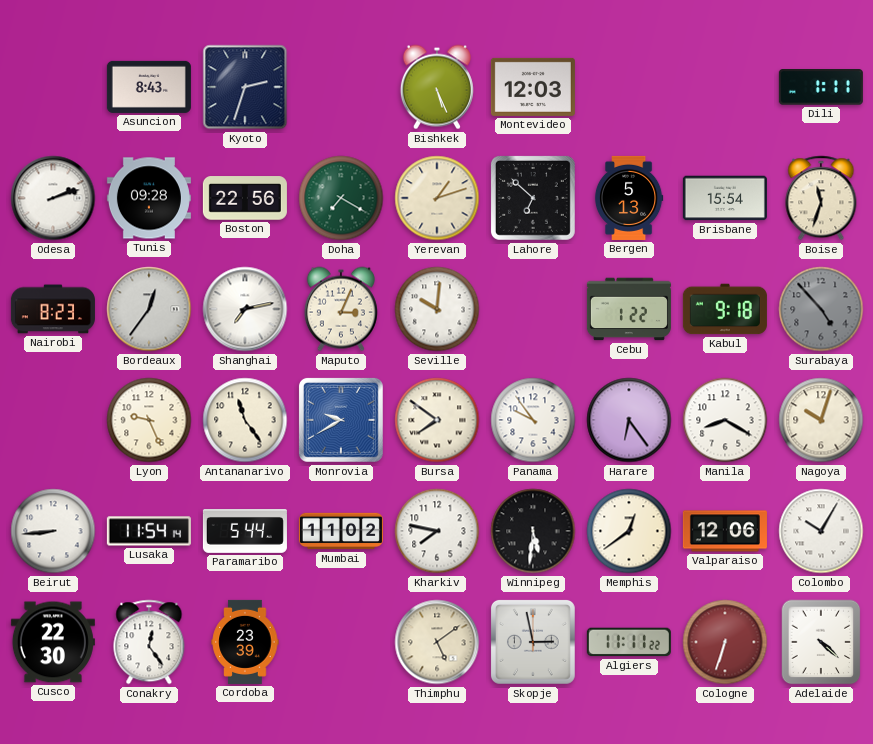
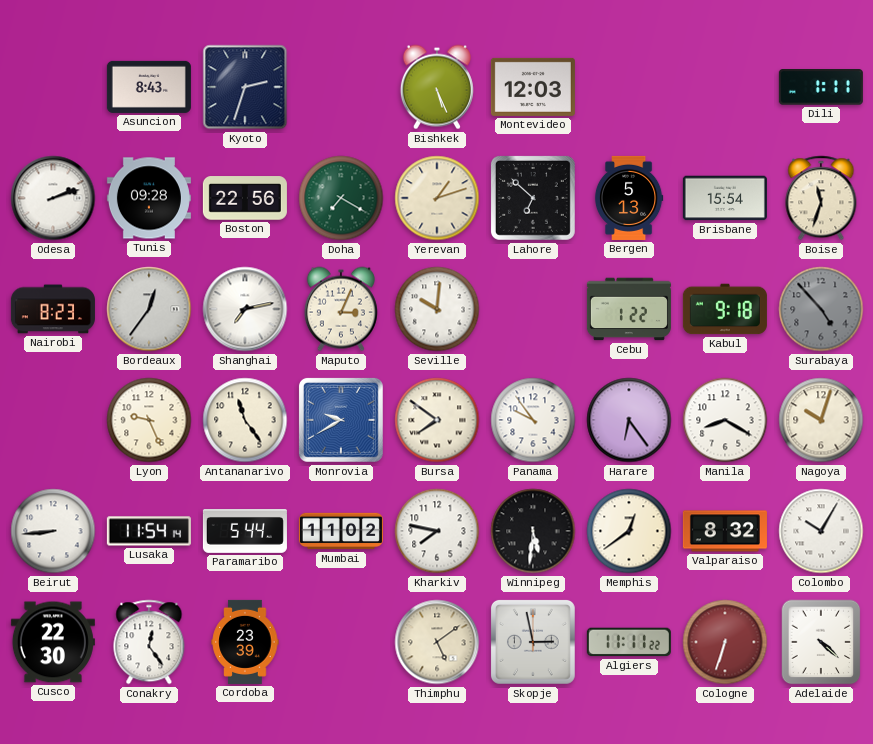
Valparaiso: 12:06 -> 8:32
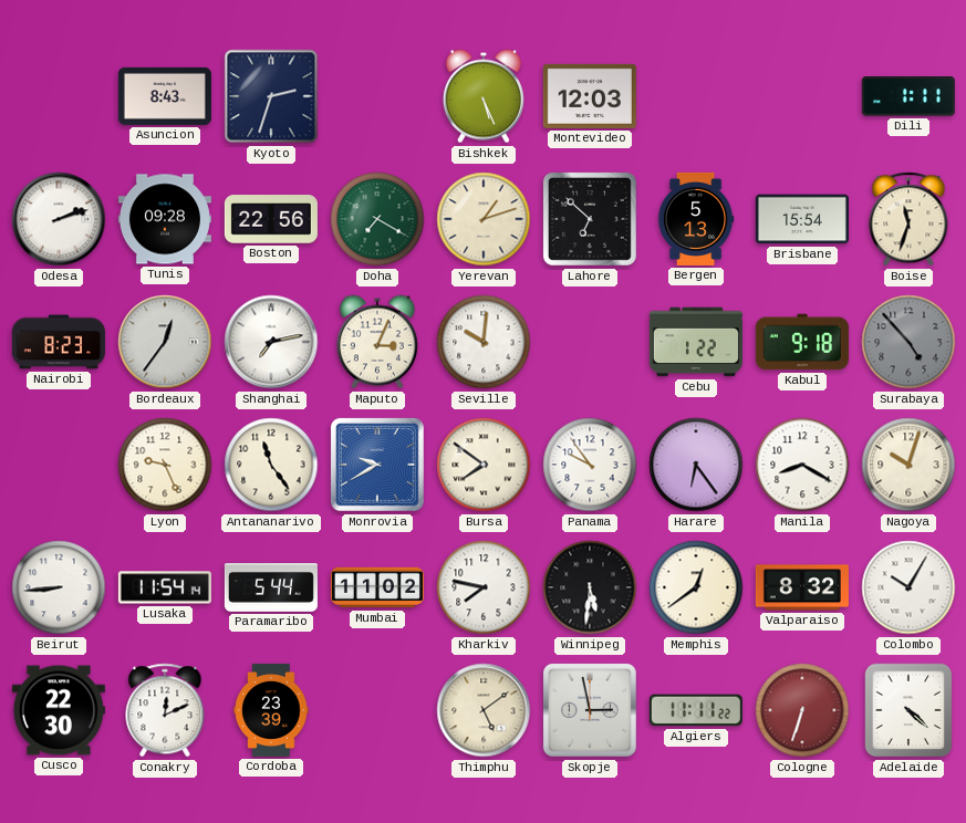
Conakry: 12:24 -> 12:11
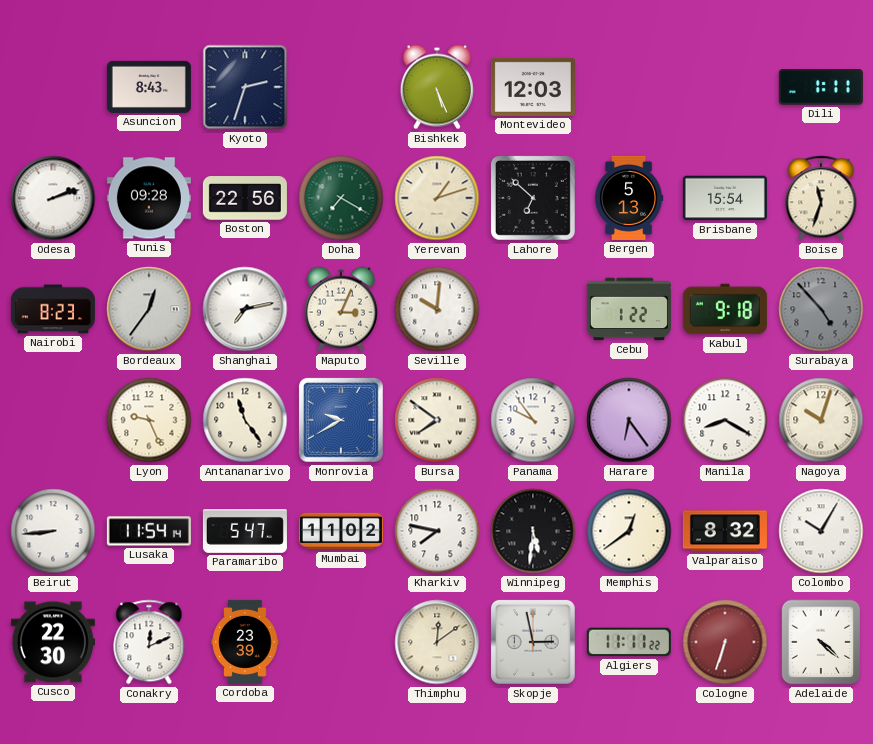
Paramaribo: 5:44 -> 5:47
Thimphu: 5:09 -> 12:09
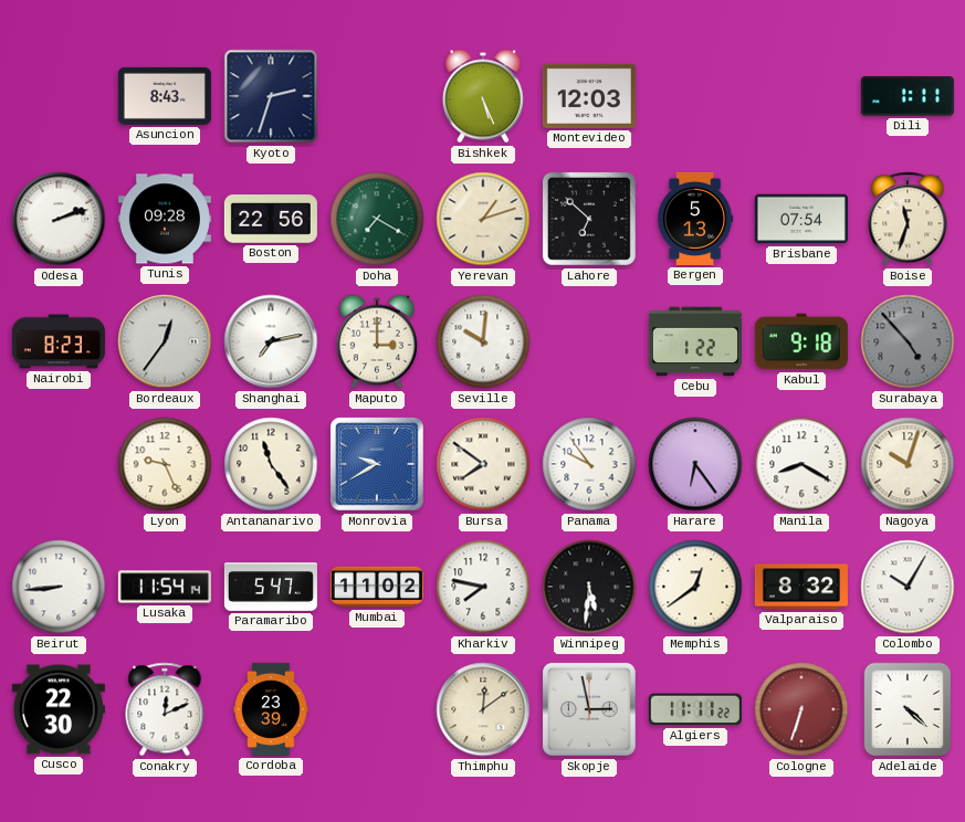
Brisbane: 15:54 -> 07:54
Maputo: 3:04 -> 3:00
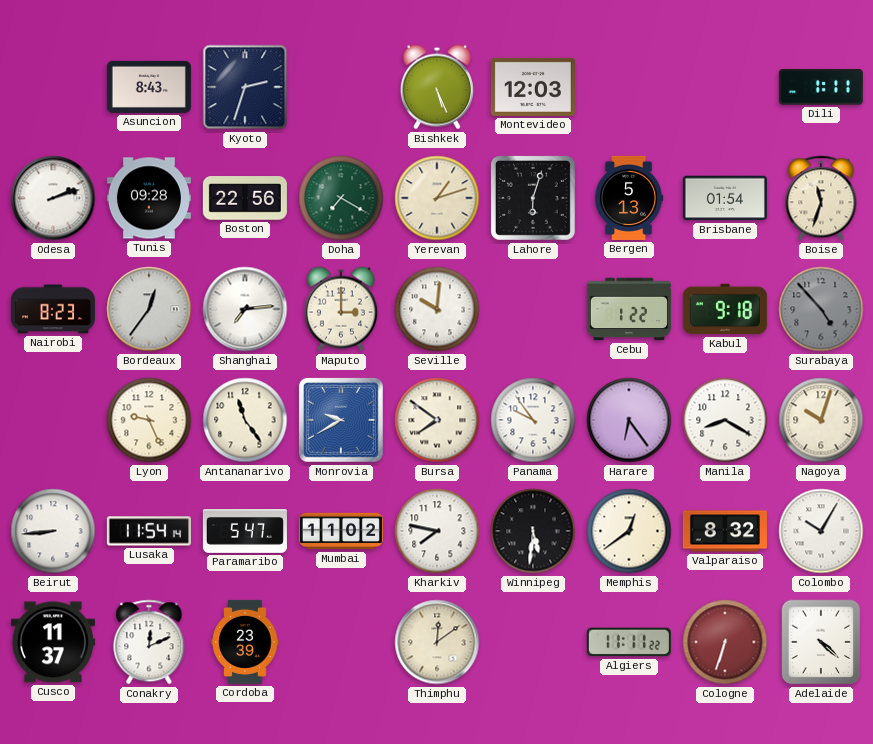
Lahore: 6:52 -> 6:03
Brisbane: 07:54 -> 01:54
Shanghai: 7:13 -> 7:14
Cusco: 22:30 -> 11:37
Skopje: 2:58 -> none
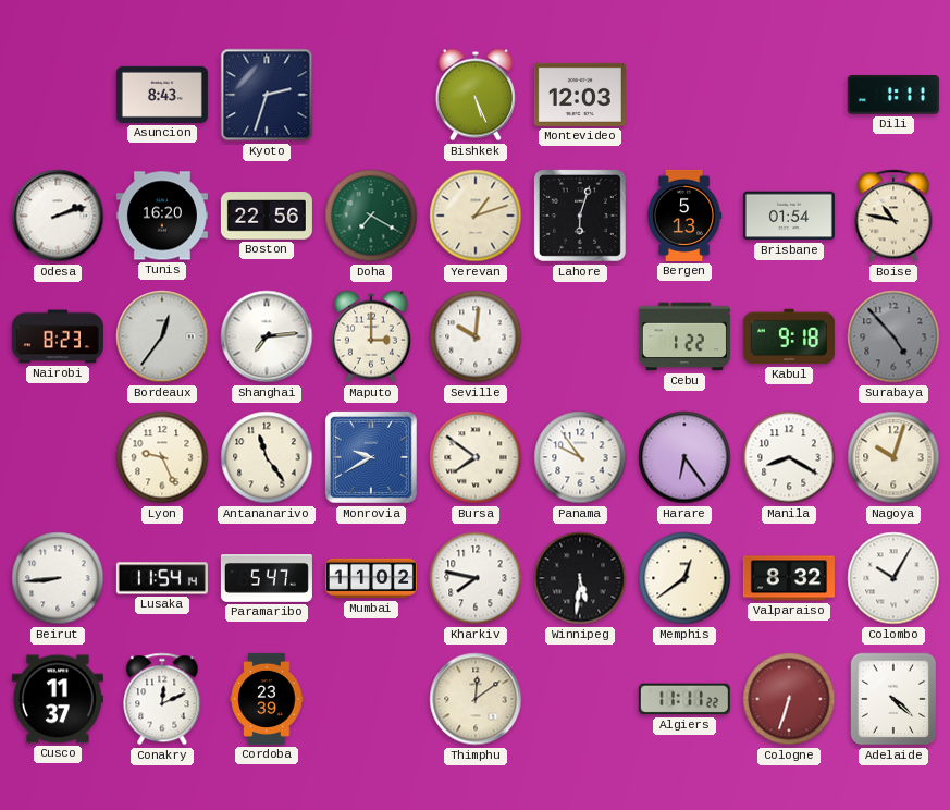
Tunis: 09:28 -> 16:20
Boise: 11:33 -> 10:47
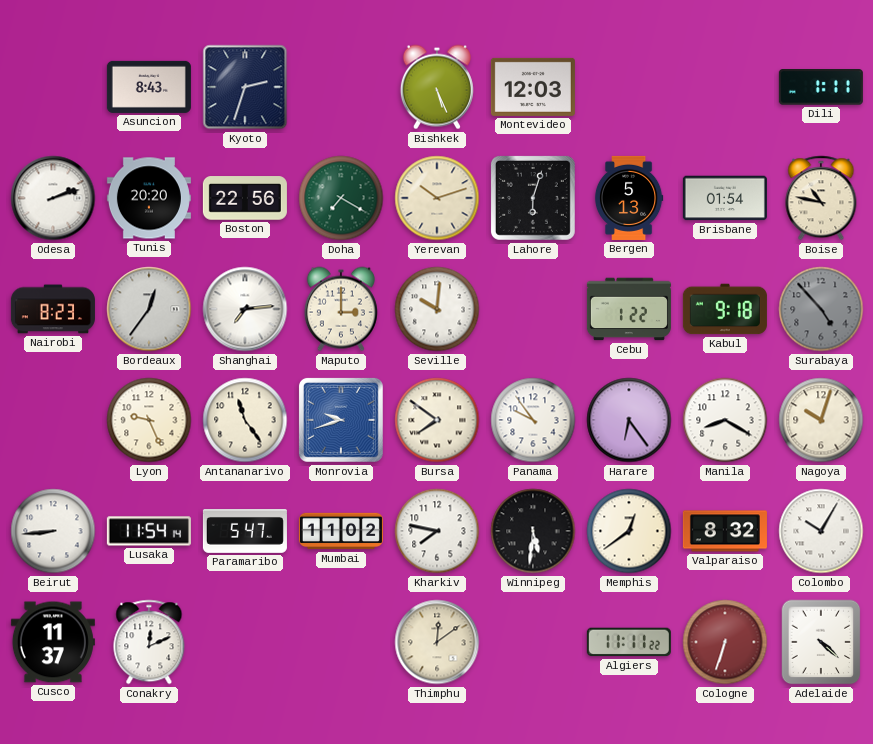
Tunis: 16:20 -> 20:20
Yerevan: 1:12 -> 10:12
Monrovia: 9:40 -> 9:42
Cordoba: 23:39 -> none
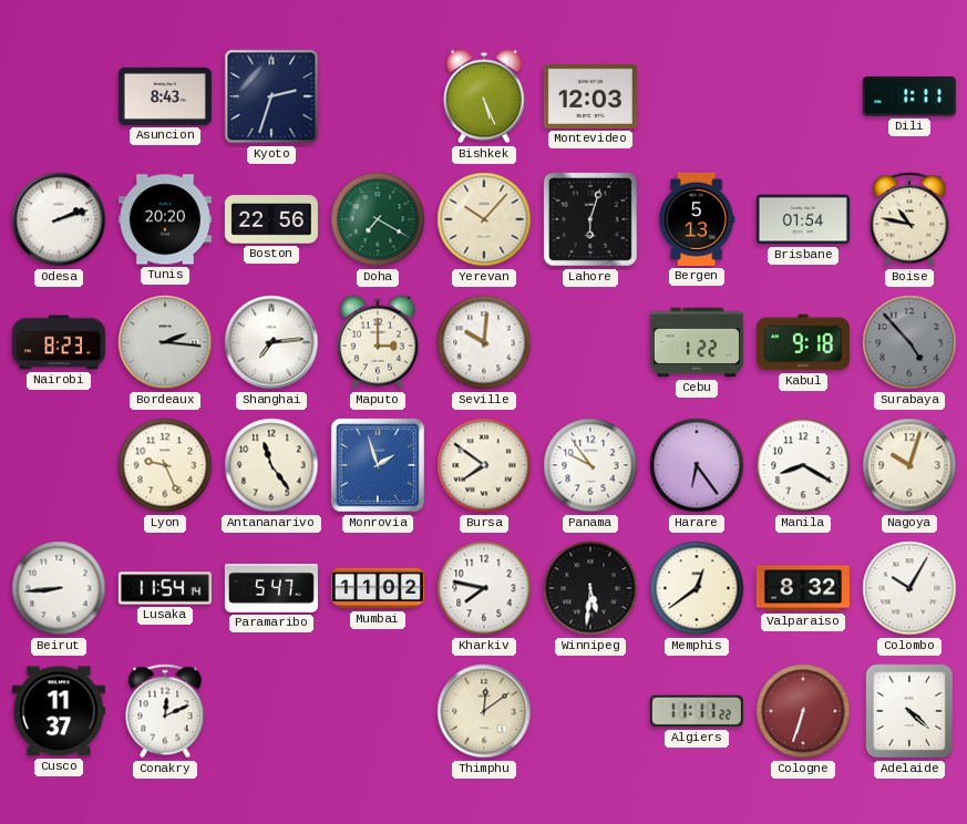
Yerevan: 10:12 -> 10:07
Bordeaux: 12:36 -> 2:16
Monrovia: 9:42 -> 1:57
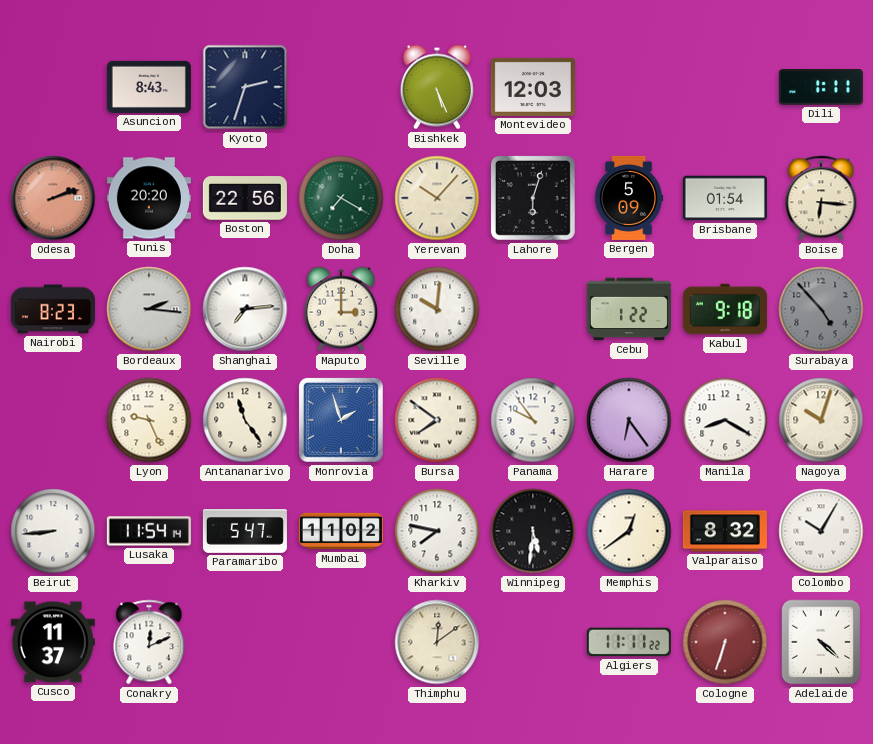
Odesa dial: white -> salmon
Bergen: 5:13 -> 5:09
Boise: 10:47 -> 6:16
